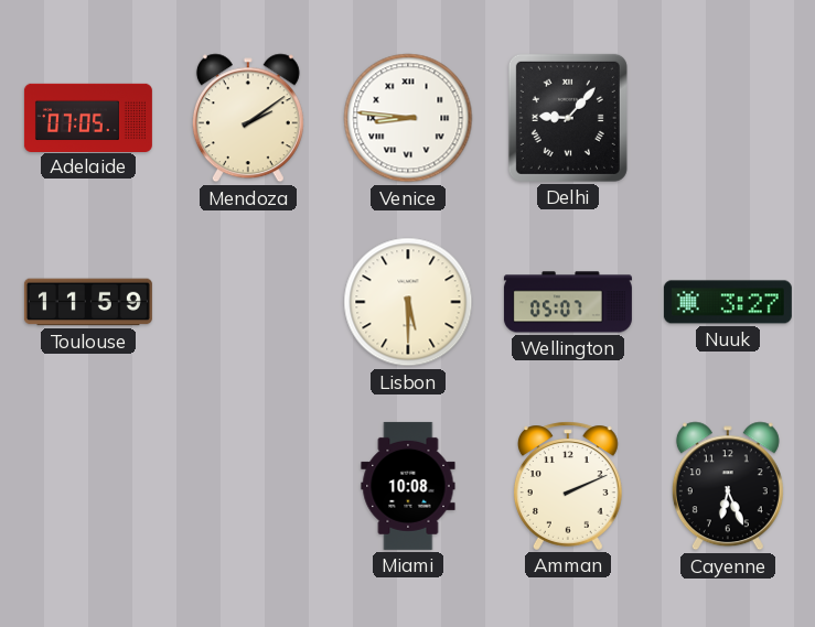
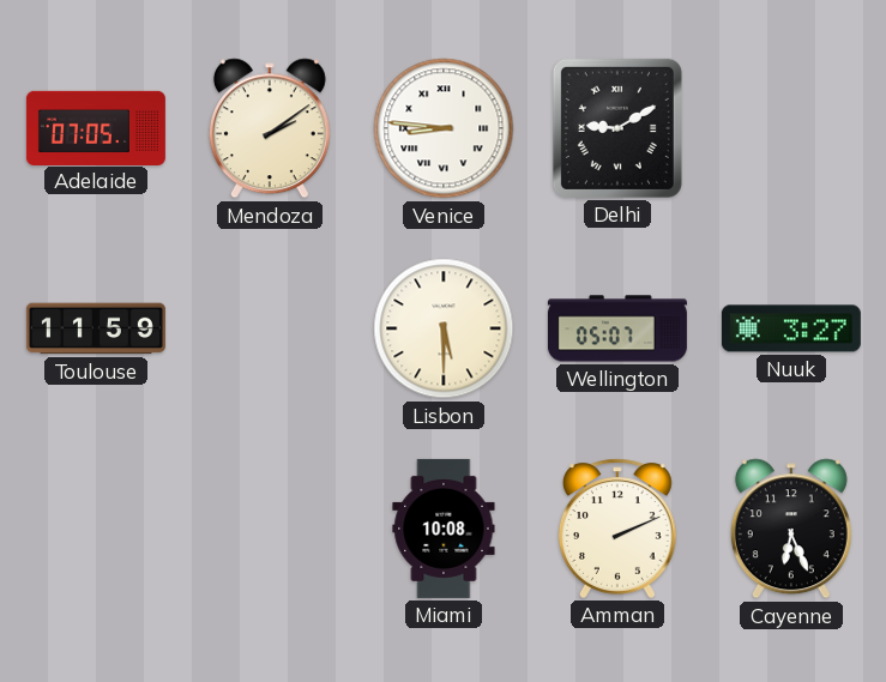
Delhi: 9:07 -> 9:10
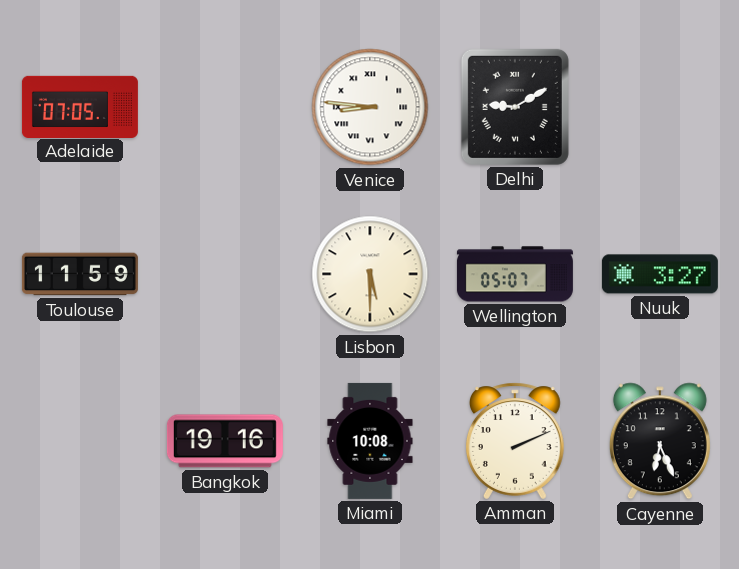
Mendoza: 2:09 -> none
Bangkok: none -> 19:16
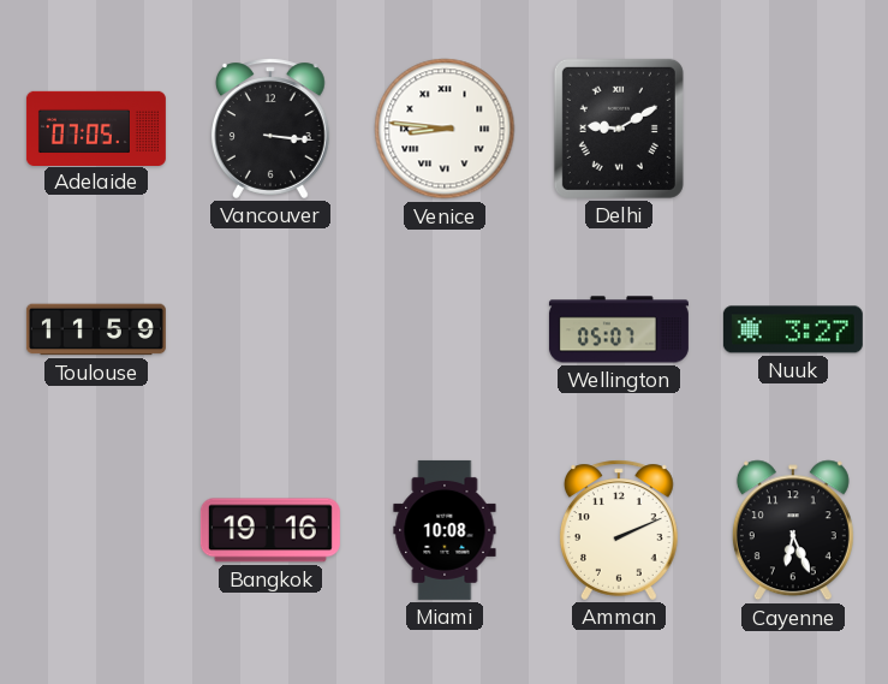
Vancouver: none -> 3:16
Lisbon: 5:30 -> none
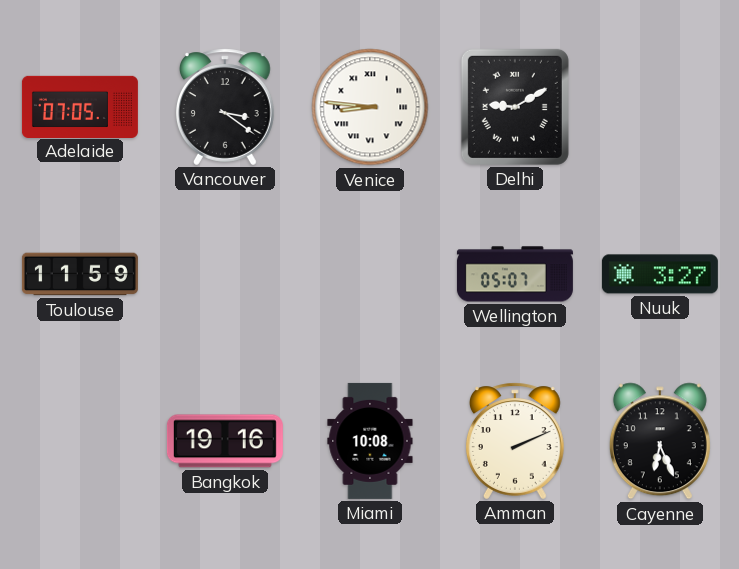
Vancouver: 3:16 -> 3:21
